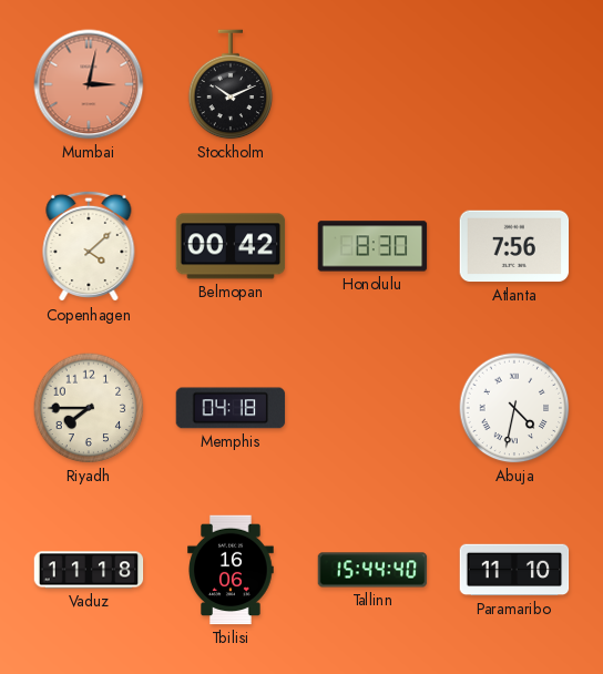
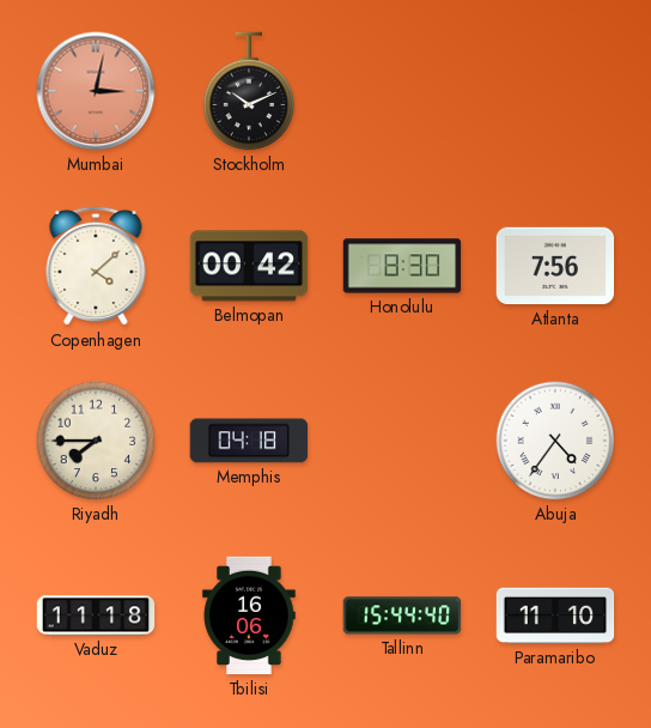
Abuja: 4:32 -> 4:36
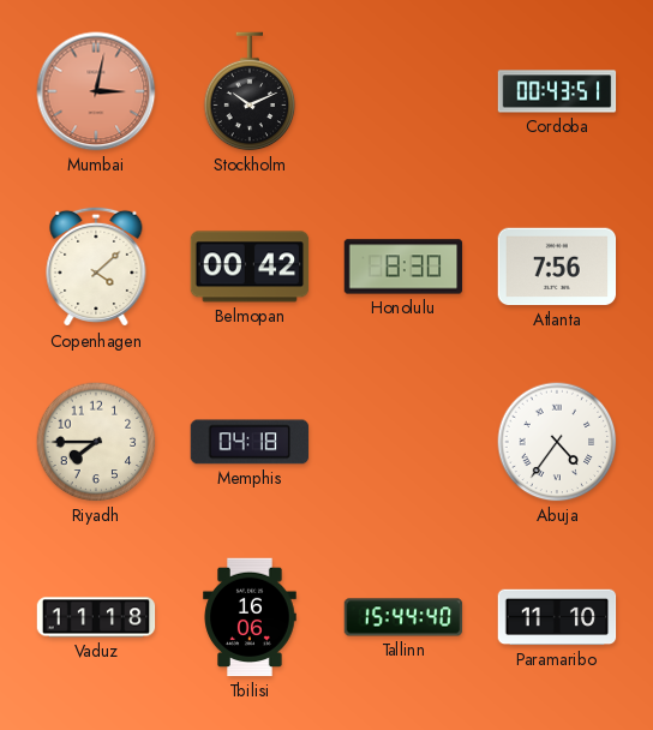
Cordoba: none -> 00:43
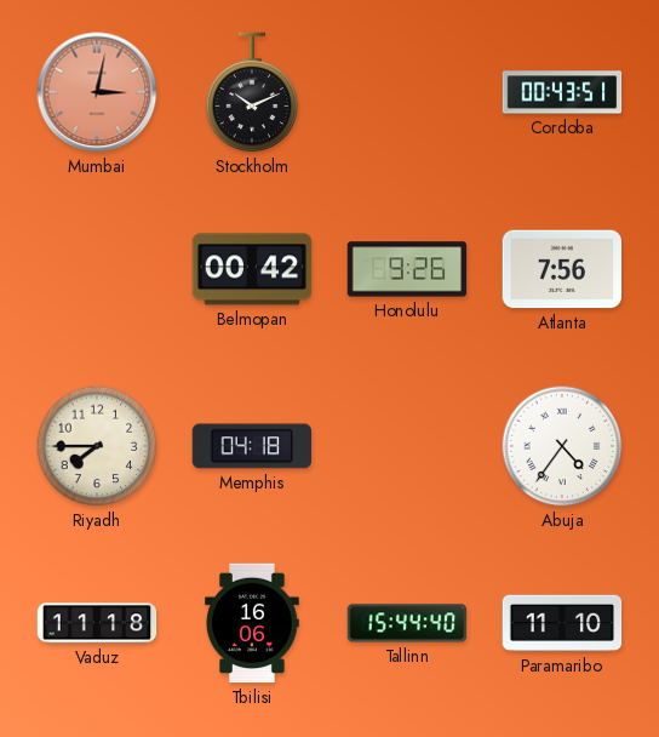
Copenhagen: 4:08 -> none
Honolulu: 8:30 -> 9:26
